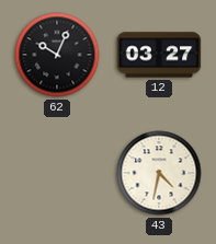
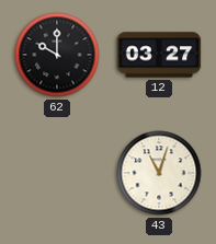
62: 10:04 -> 10:00
43: 4:32 -> 11:03
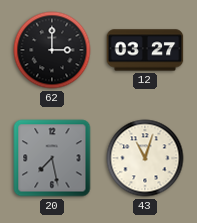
62: 10:00 -> 3:00
20: none -> 7:28
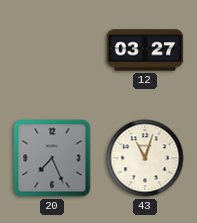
62: 3:00 -> none
20: 7:28 -> 7:26
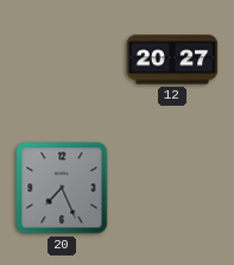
12: 03:27 -> 20:27
43: 11:03 -> none
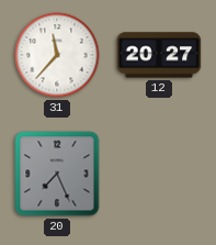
31: none -> 11:37
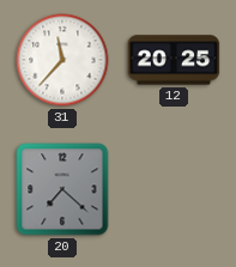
12: 20:27 -> 20:25
20: 7:26 -> 7:22
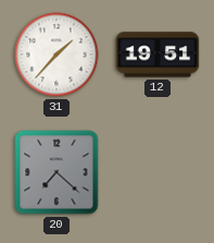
31: 11:37 -> 1:37
12: 20:25 -> 19:51
